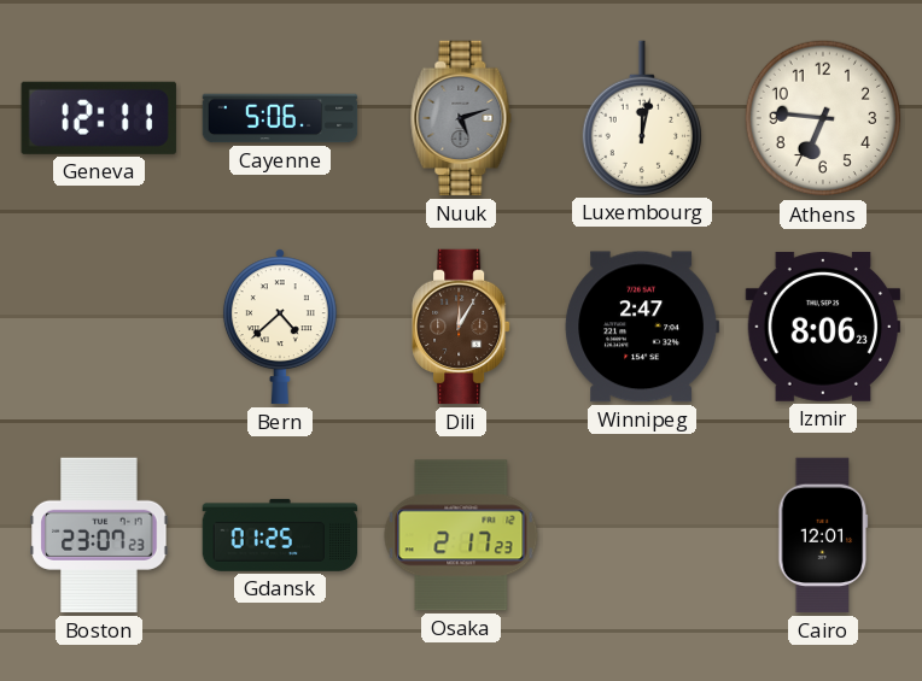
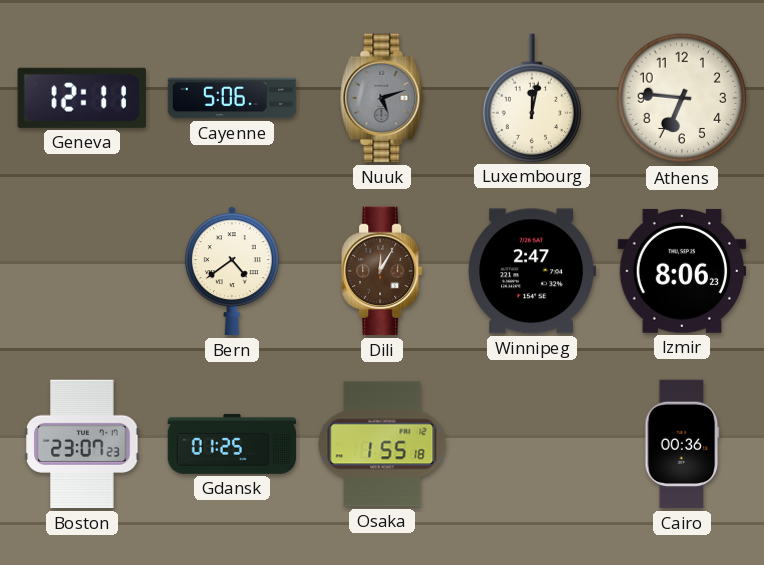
Bern: 4:38 -> 4:39
Osaka: 2:17 -> 1:55
Cairo: 12:01 -> 00:36
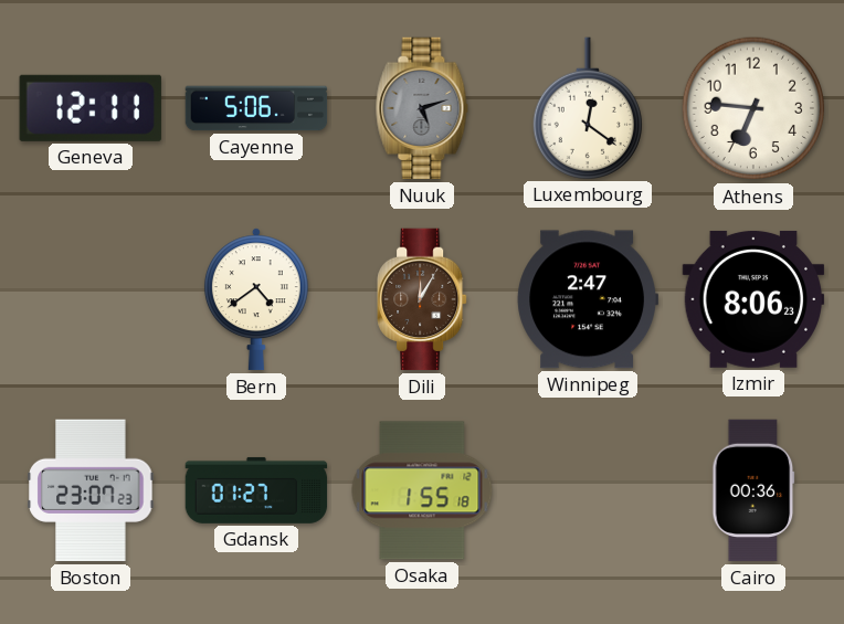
Luxembourg: 12:02 -> 12:21
Gdansk: 01:25 -> 01:27
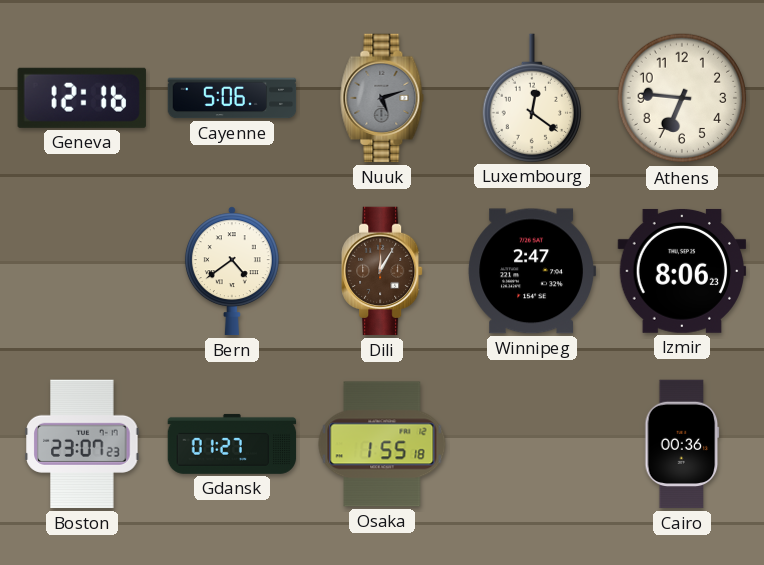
Geneva: 12:11 -> 12:16
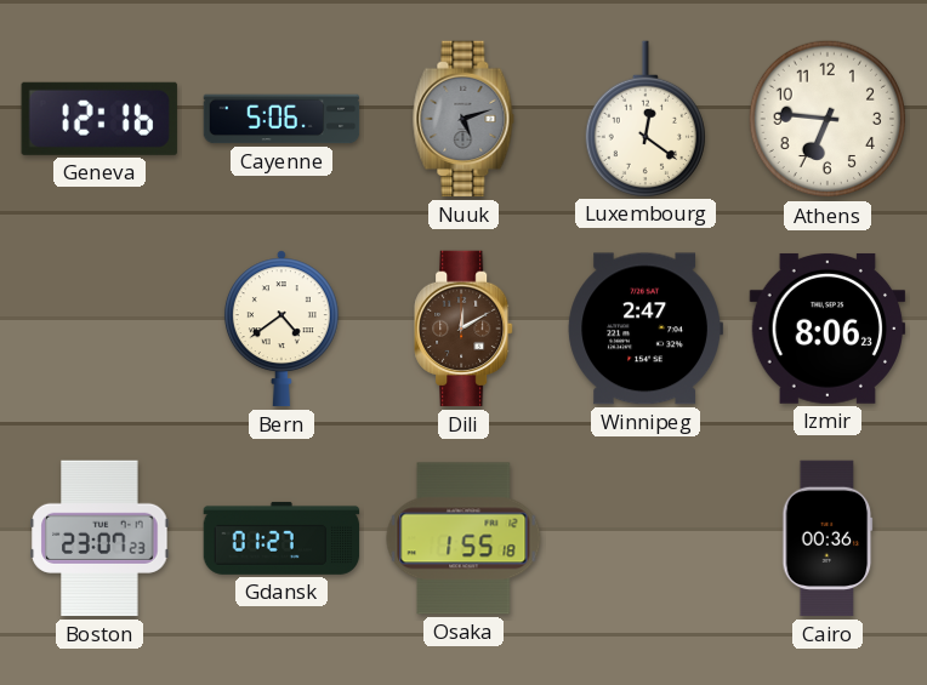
Dili: 12:05 -> 12:10
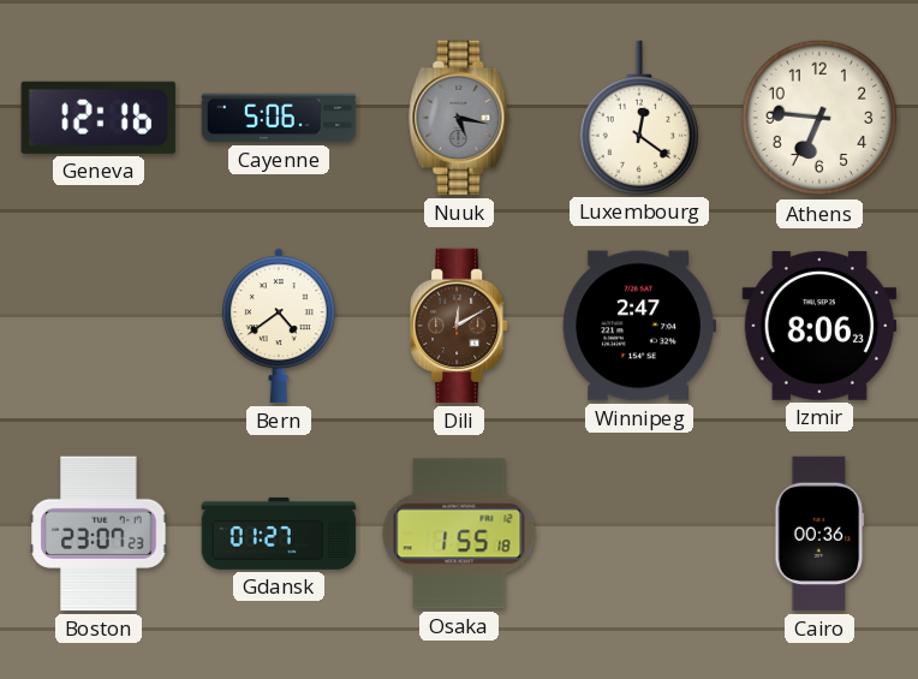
Nuuk: 5:12 -> 5:17
